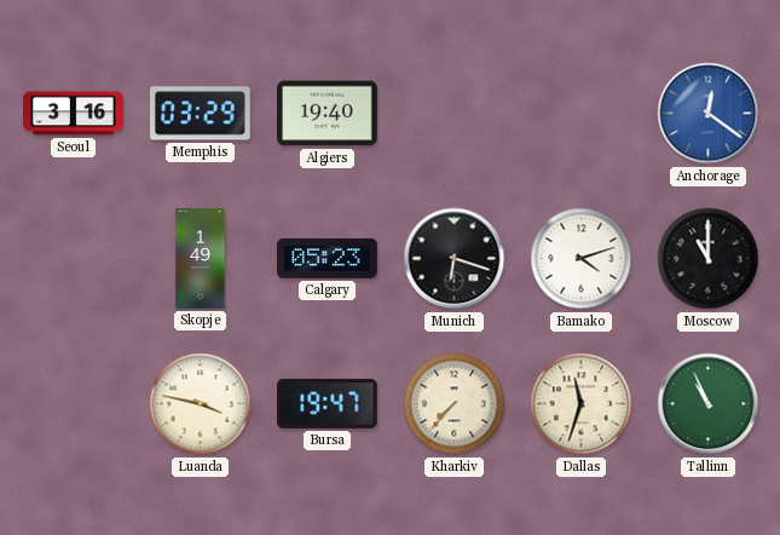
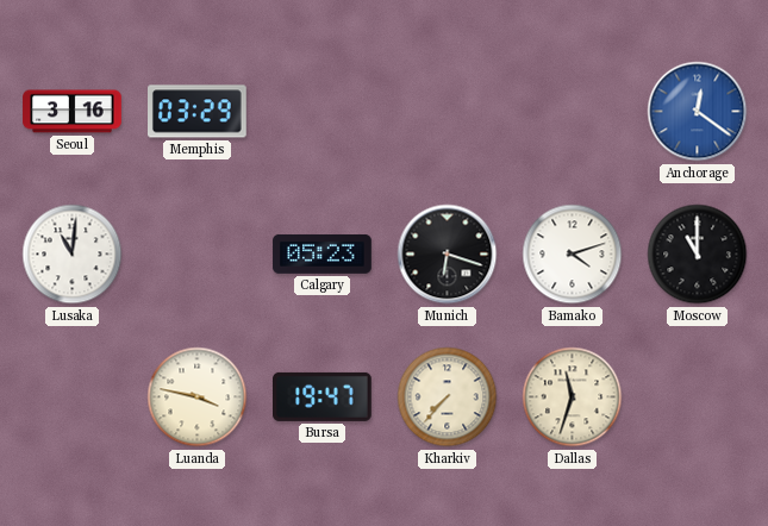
Algiers: 19:40 -> none
Lusaka: none -> 11:01
Skopje: 1:49 -> none
Tallinn: 10:56 -> none
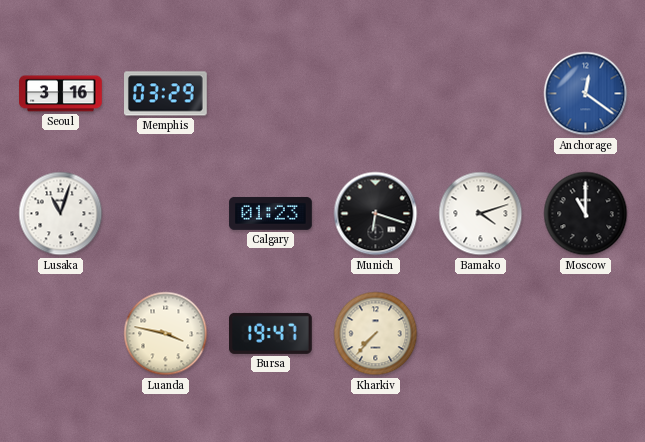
Lusaka: 11:01 -> 11:03
Calgary: 05:23 -> 01:23
Dallas: 11:33 -> none
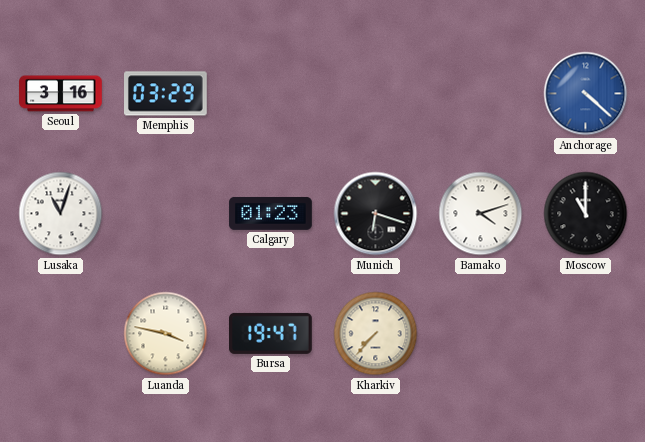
Anchorage: 12:21 -> 4:22
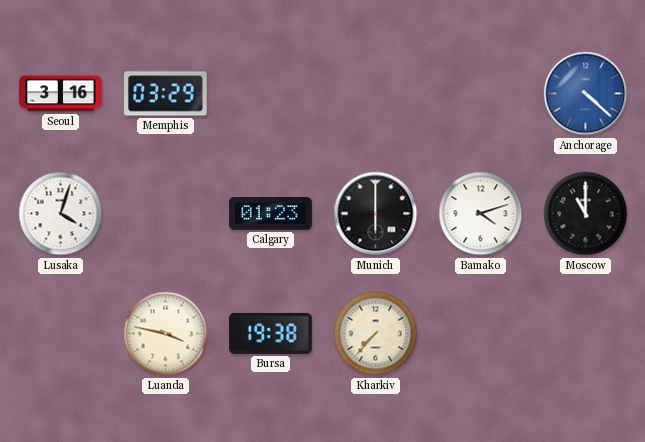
Lusaka: 11:03 -> 4:03
Munich: 6:18 -> 6:00
Bursa: 19:47 -> 19:38
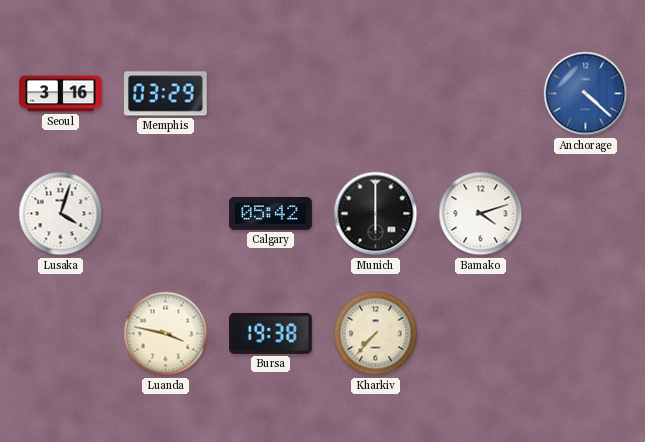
Calgary: 01:23 -> 05:42
Moscow: 11:00 -> none
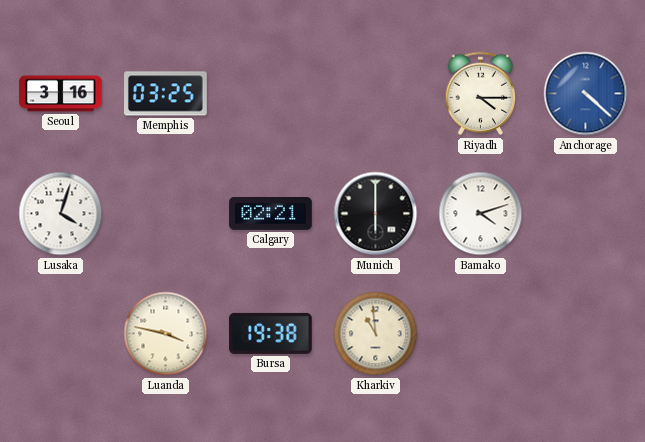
Memphis: 03:29 -> 03:25
Riyadh: none -> 4:15
Calgary: 05:42 -> 02:21
Kharkiv: 7:37 -> 10:59
